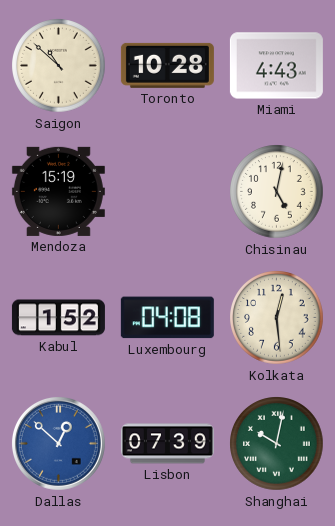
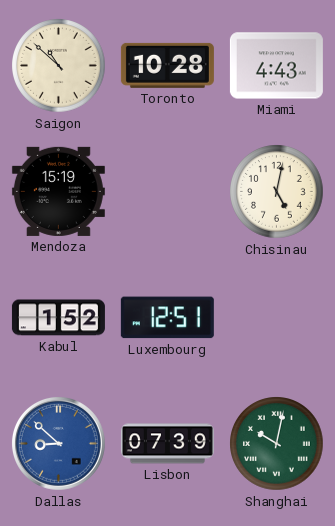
Luxembourg: 04:08 -> 12:51
Kolkata: 12:29 -> none
Dallas: 12:52 -> 8:52
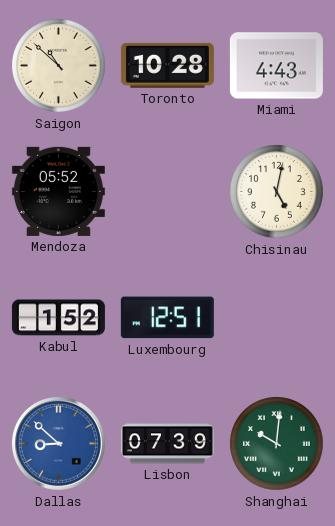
Mendoza: 15:19 -> 05:52
Shanghai: 10:02 -> 10:01
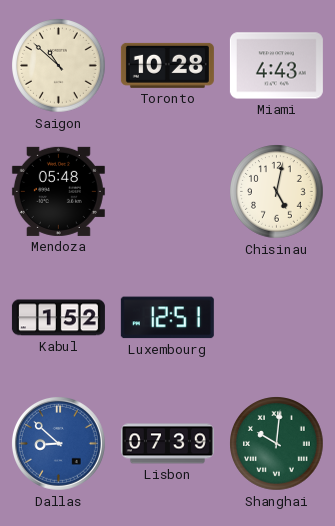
Mendoza: 05:52 -> 05:48
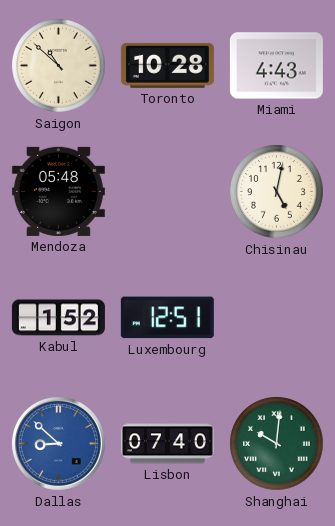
Lisbon: 07:39 -> 07:40
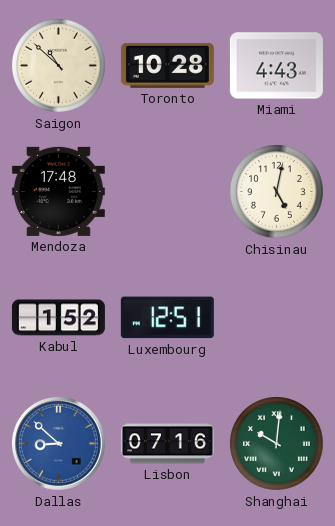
Mendoza: 05:48 -> 17:48
Lisbon: 07:40 -> 07:16
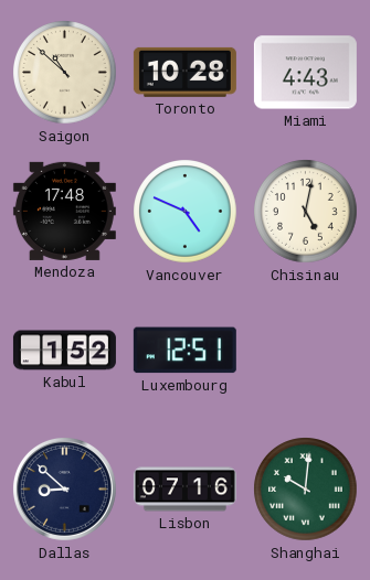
Vancouver: none -> 4:49
Dallas dial: blue -> navy
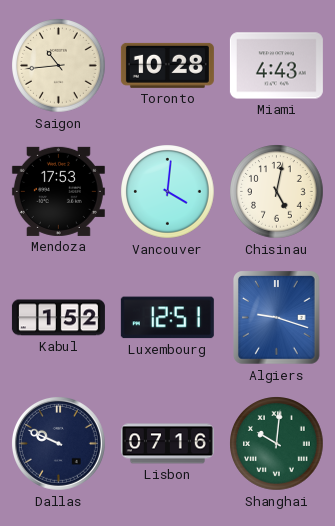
Saigon: 10:52 -> 10:44
Mendoza: 17:48 -> 17:53
Vancouver: 4:49 -> 4:01
Algiers: none -> 9:18
Dallas: 8:52 -> 9:49
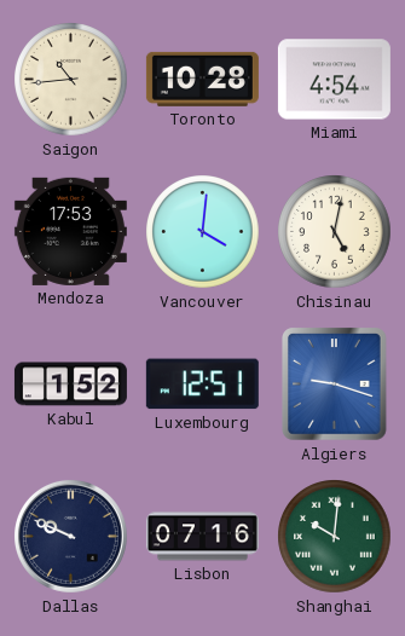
Miami: 4:43 -> 4:54
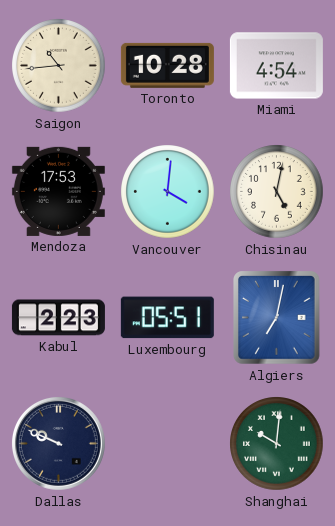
Kabul: 1:52 -> 2:23
Luxembourg: 12:51 -> 05:51
Algiers: 9:18 -> 7:02
Lisbon: 07:16 -> none
